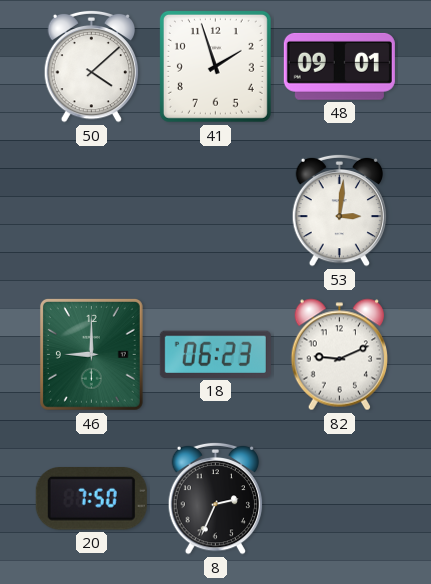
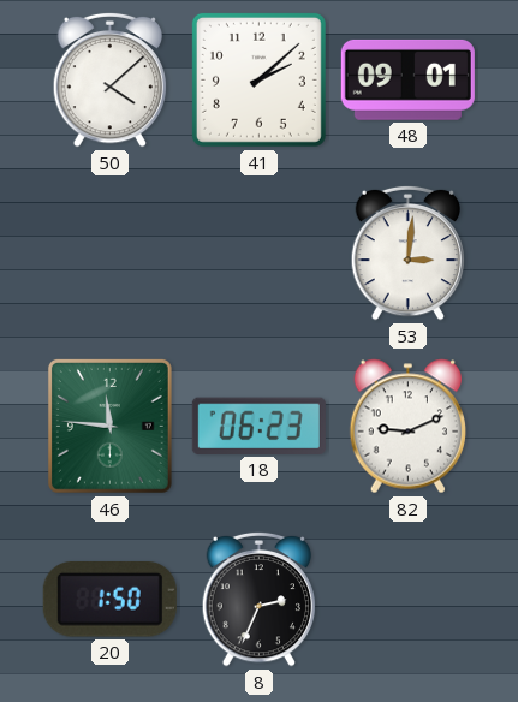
41: 1:57 -> 2:08
46: 9:00 -> 11:46
20: 7:50 -> 1:50
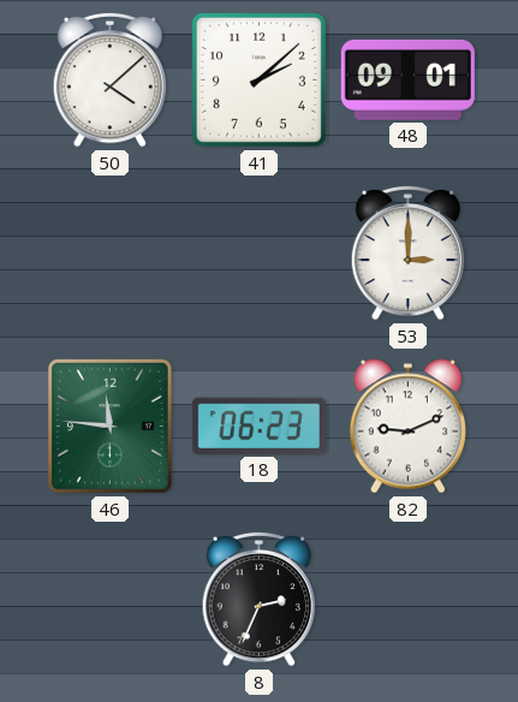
53: 3:01 -> 3:00
20: 1:50 -> none
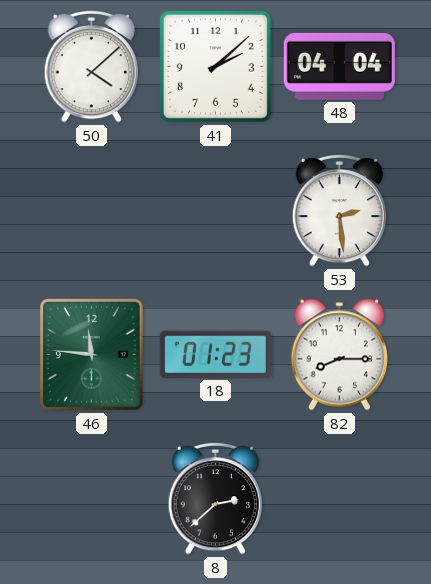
48: 09:01 -> 04:04
53: 3:00 -> 2:29
18: 06:23 -> 01:23
82: 9:11 -> 8:15
8: 2:34 -> 2:38
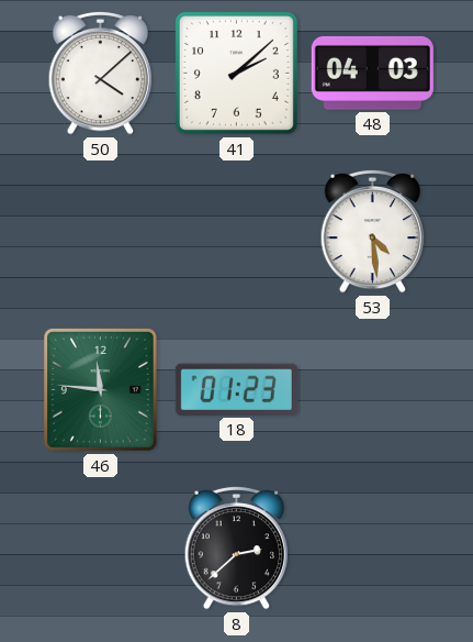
48: 04:04 -> 04:03
53: 2:29 -> 4:29
82: 8:15 -> none
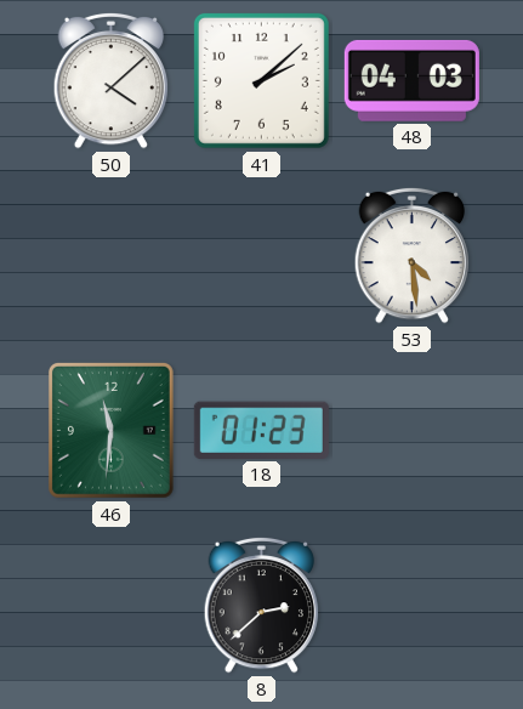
46: 11:46 -> 11:31
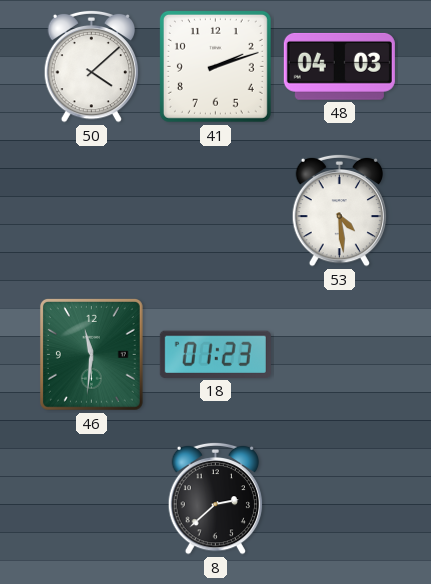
41: 2:08 -> 2:12
